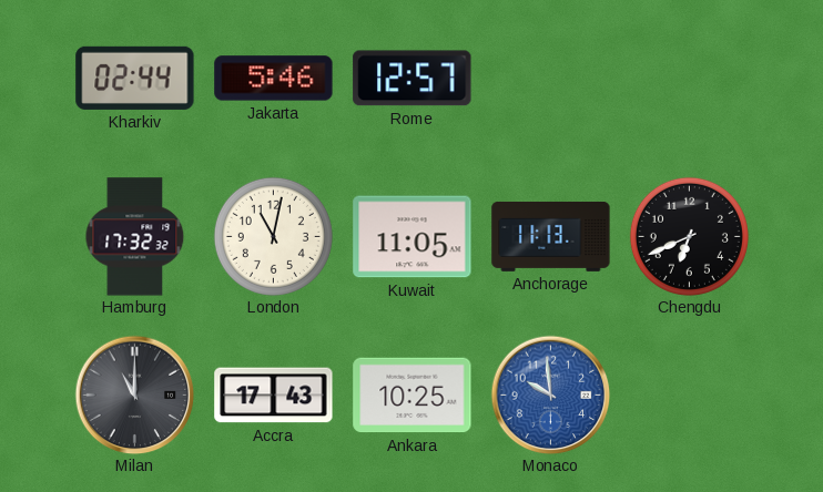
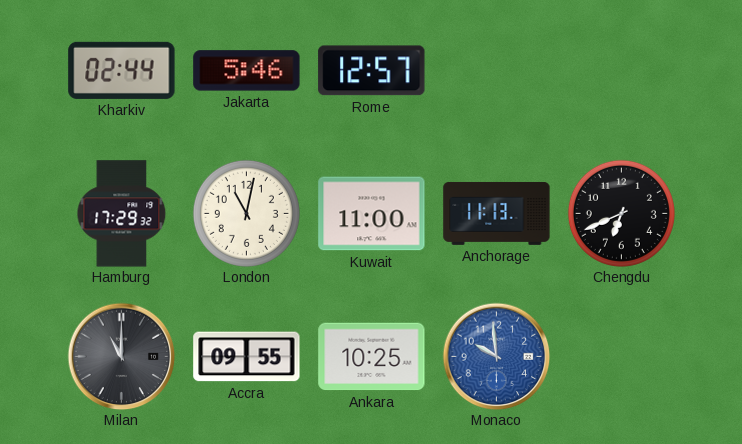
Hamburg: 17:32 -> 17:29
Kuwait: 11:05 -> 11:00
Accra: 17:43 -> 09:55
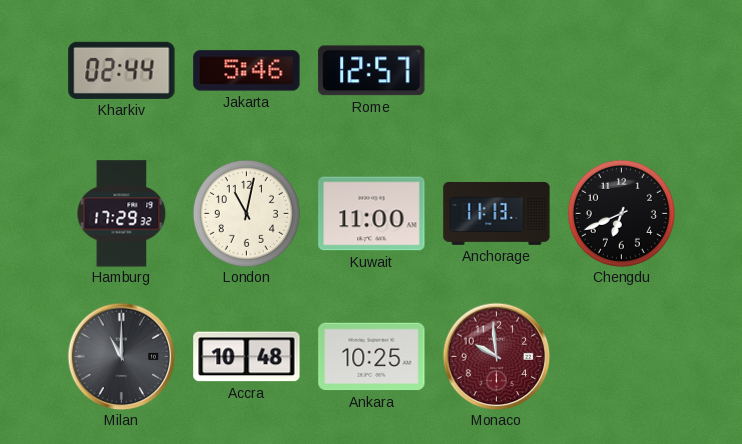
Accra: 09:55 -> 10:48
Monaco dial: blue -> burgundy
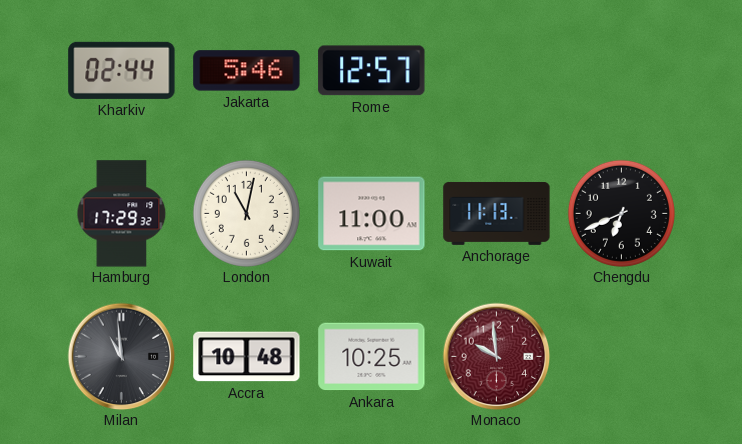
Milan: 11:00 -> 10:59
